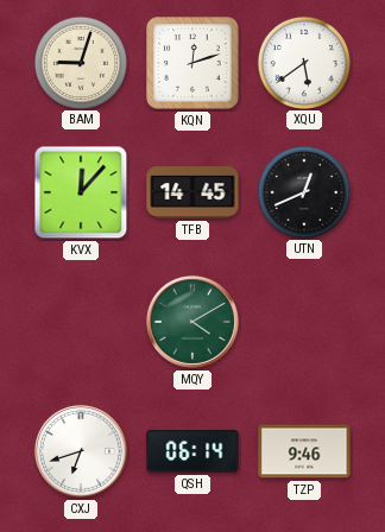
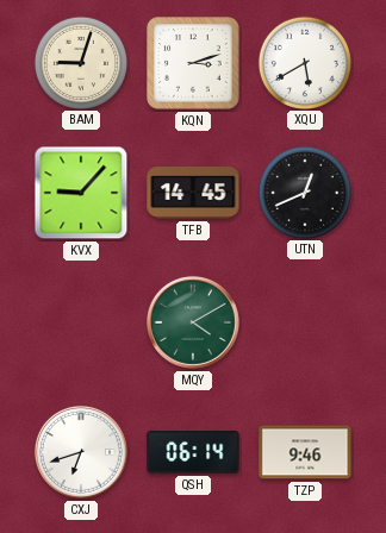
KQN: 12:12 -> 3:12
XQU: 5:39 -> 5:40
KVX: 12:07 -> 9:07
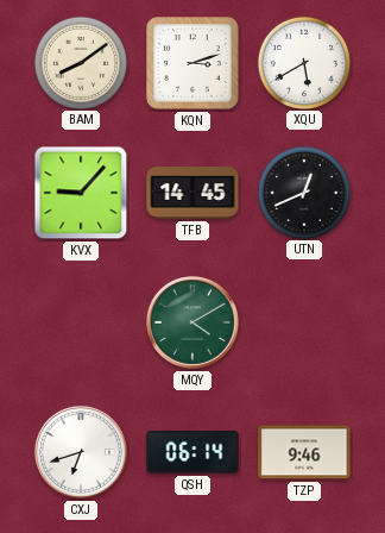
BAM: 9:03 -> 8:09
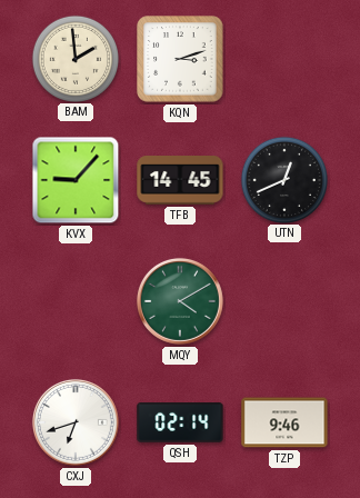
BAM: 8:09 -> 1:59
XQU: 5:40 -> none
QSH: 06:14 -> 02:14
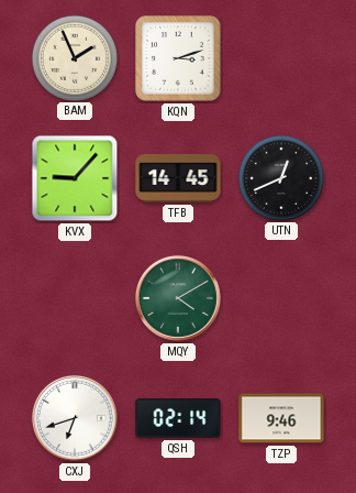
BAM: 1:59 -> 1:56
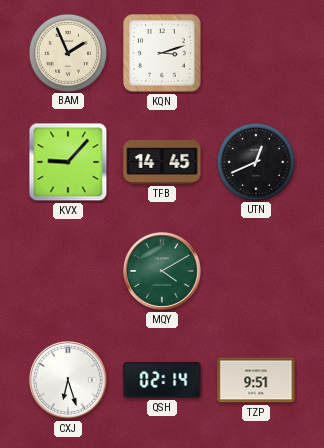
CXJ: 6:42 -> 6:27
TZP: 9:46 -> 9:51
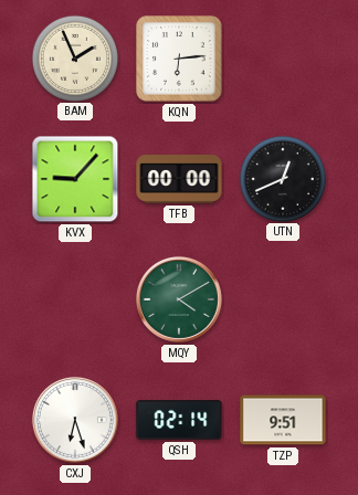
KQN: 3:12 -> 6:14
TFB: 14:45 -> 00:00
